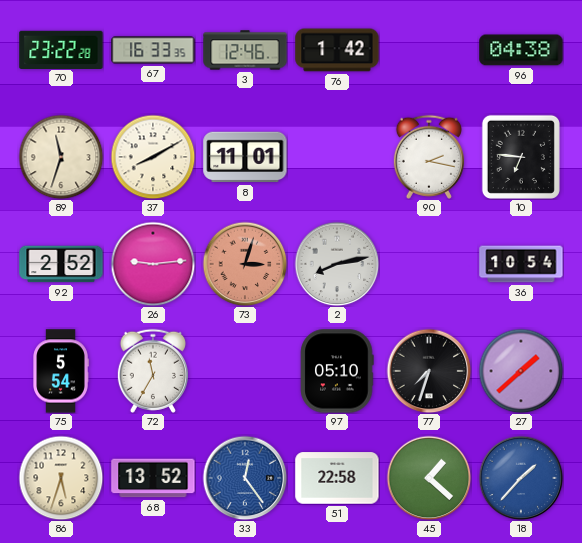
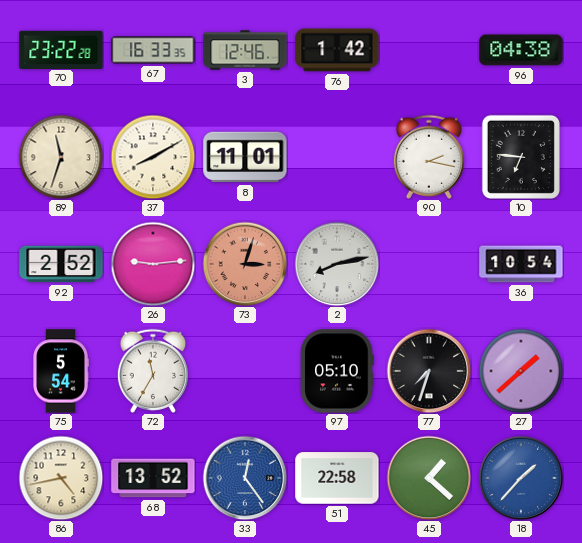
86: 5:33 -> 4:43
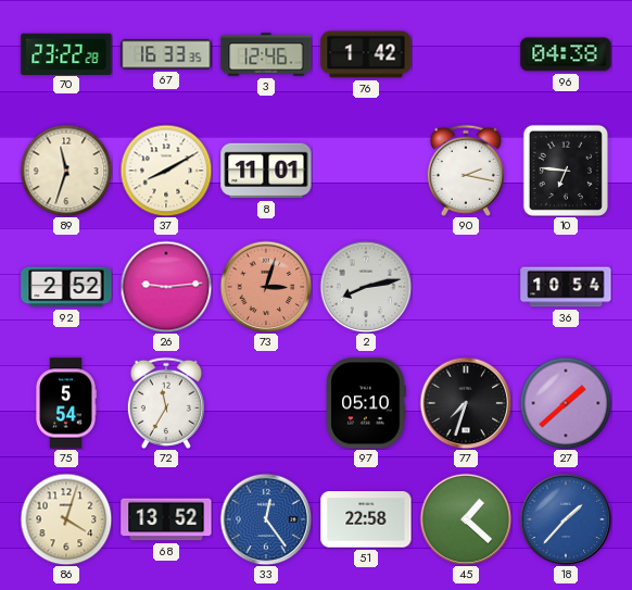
86: 4:43 -> 4:03
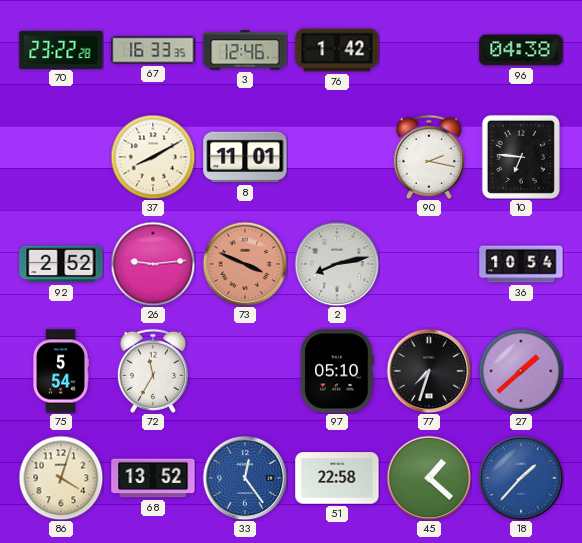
89: 11:33 -> none
73: 3:03 -> 3:49
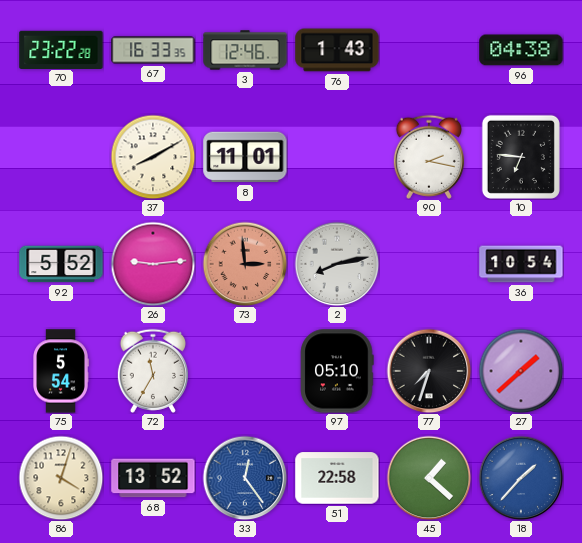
76: 1:42 -> 1:43
92: 2:52 -> 5:52
73: 3:49 -> 2:59
